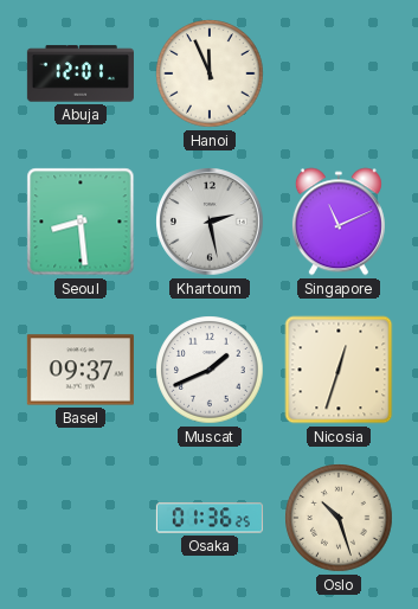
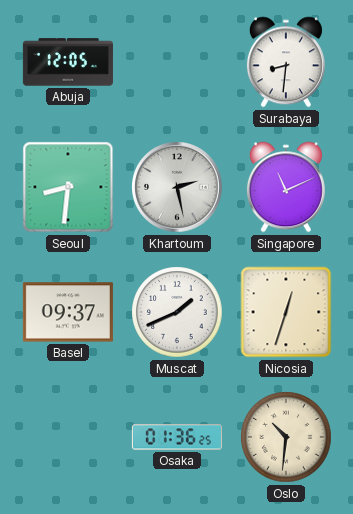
Abuja: 12:01 -> 12:05
Hanoi: 11:56 -> none
Surabaya: none -> 8:31
Seoul: 8:29 -> 8:31
Oslo: 10:27 -> 10:31
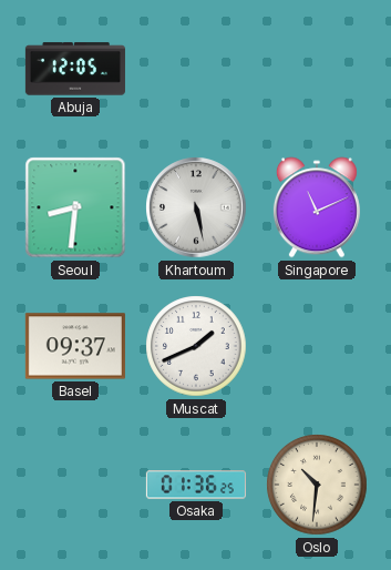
Surabaya: 8:31 -> none
Khartoum: 2:28 -> 5:28
Nicosia: 12:33 -> none
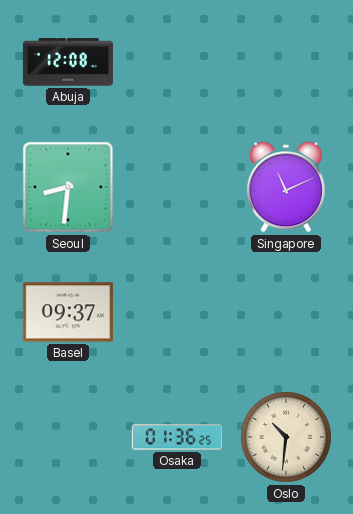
Abuja: 12:05 -> 12:08
Khartoum: 5:28 -> none
Muscat: 1:41 -> none
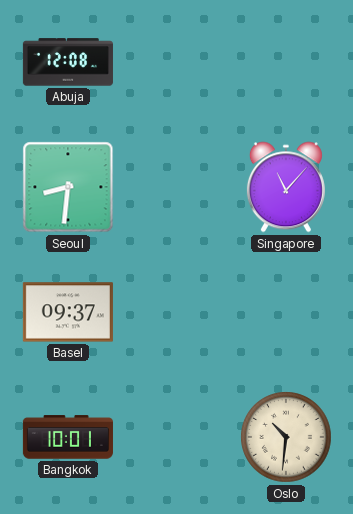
Singapore: 11:11 -> 11:07
Bangkok: none -> 10:01
Osaka: 01:36 -> none
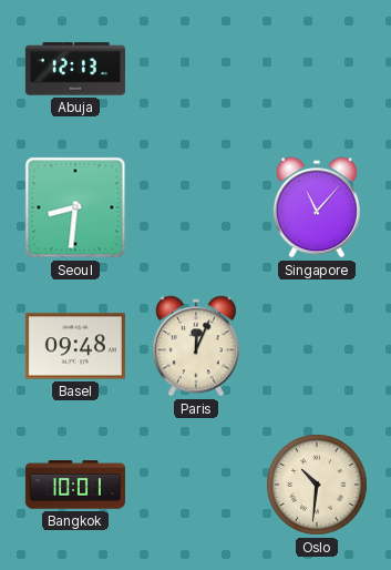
Abuja: 12:08 -> 12:13
Basel: 09:37 -> 09:48
Paris: none -> 12:04
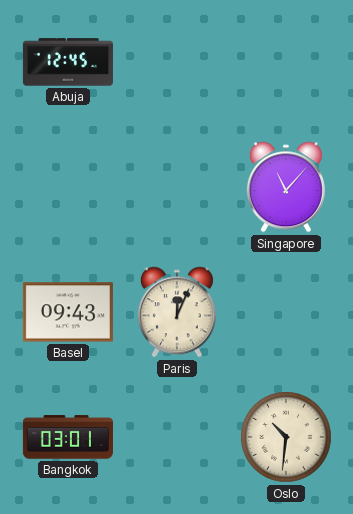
Abuja: 12:13 -> 12:45
Seoul: 8:31 -> none
Basel: 09:48 -> 09:43
Bangkok: 10:01 -> 03:01
